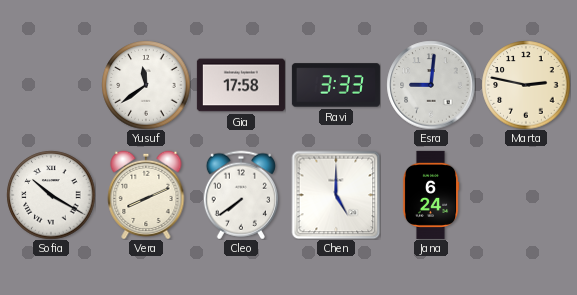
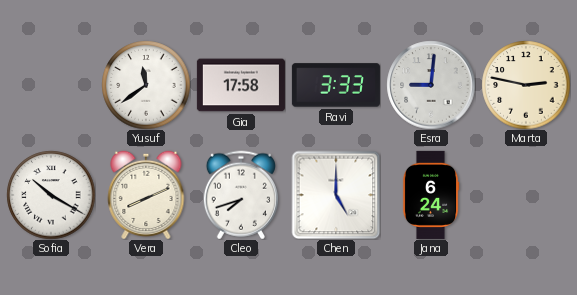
Cleo: 7:39 -> 7:42
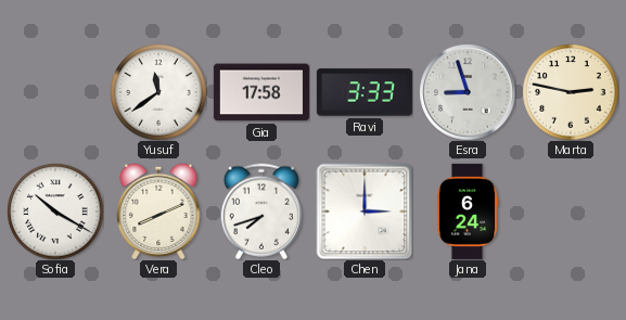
Esra: 9:01 -> 8:57
Chen: 5:00 -> 3:00
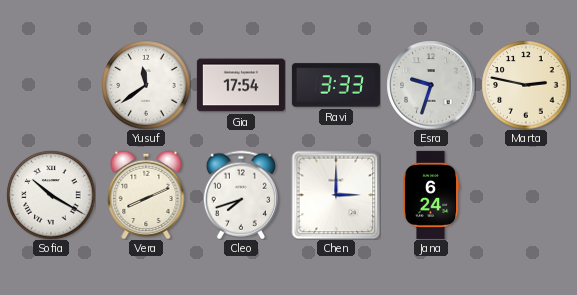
Gia: 17:58 -> 17:54
Esra: 8:57 -> 9:33
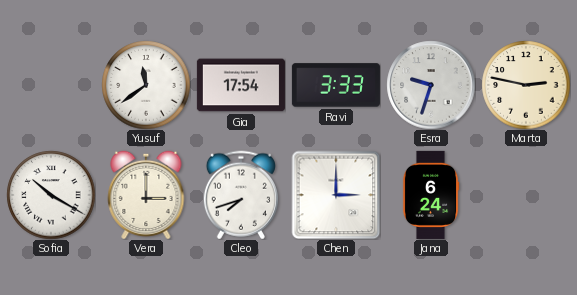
Vera: 8:11 -> 3:00
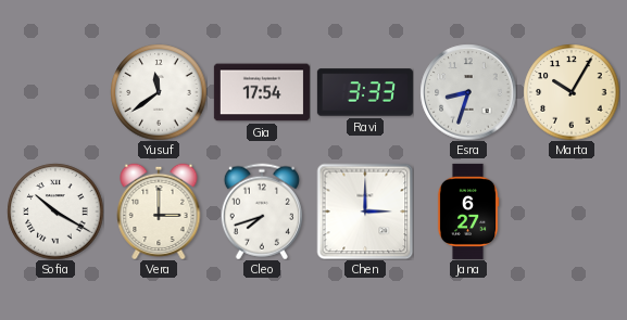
Esra: 9:33 -> 8:33
Marta: 2:47 -> 10:05
Jana: 6:24 -> 6:27
